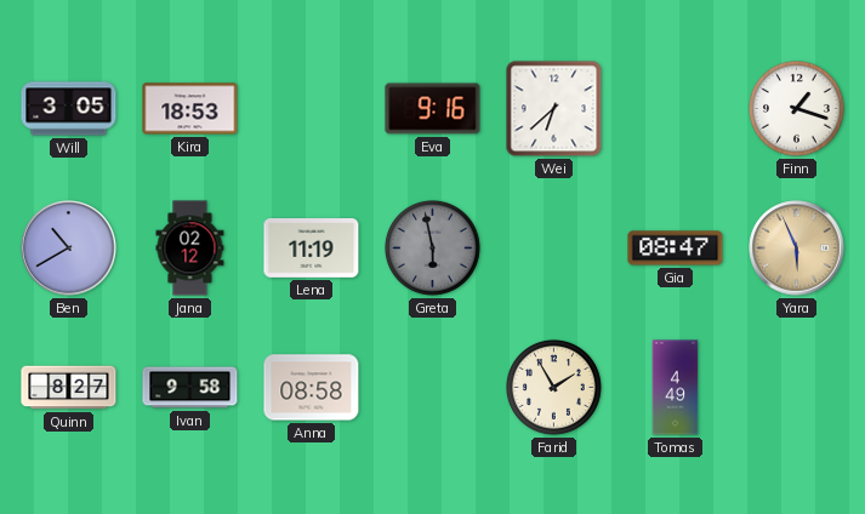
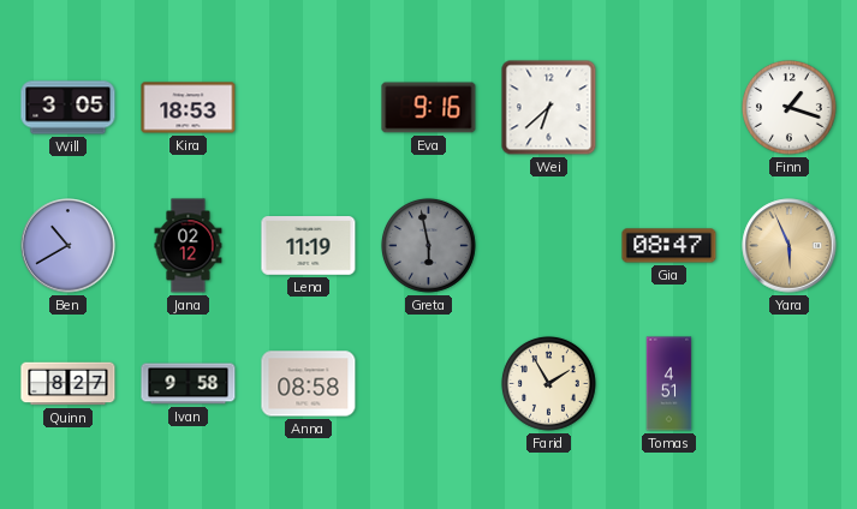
Tomas: 4:49 -> 4:51
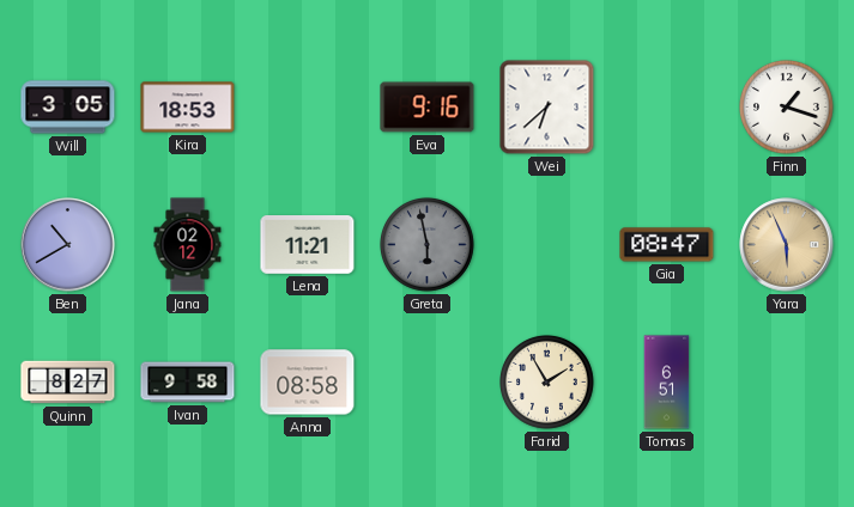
Lena: 11:19 -> 11:21
Tomas: 4:51 -> 6:51
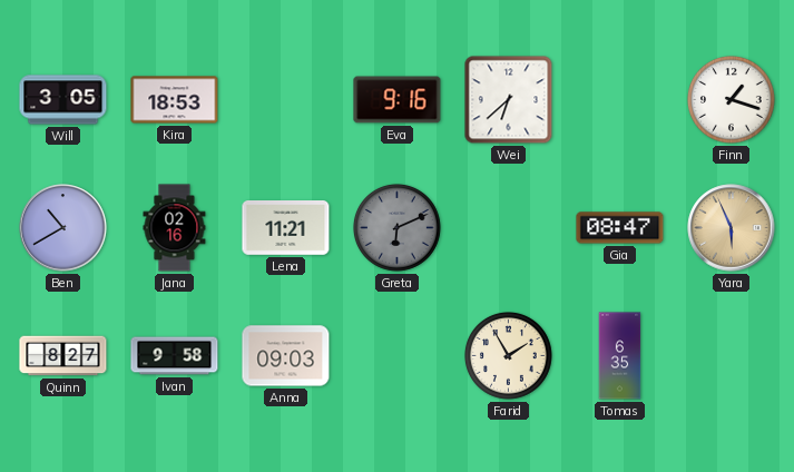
Jana: 02:12 -> 02:16
Greta: 5:58 -> 6:11
Anna: 08:58 -> 09:03
Tomas: 6:51 -> 6:35
